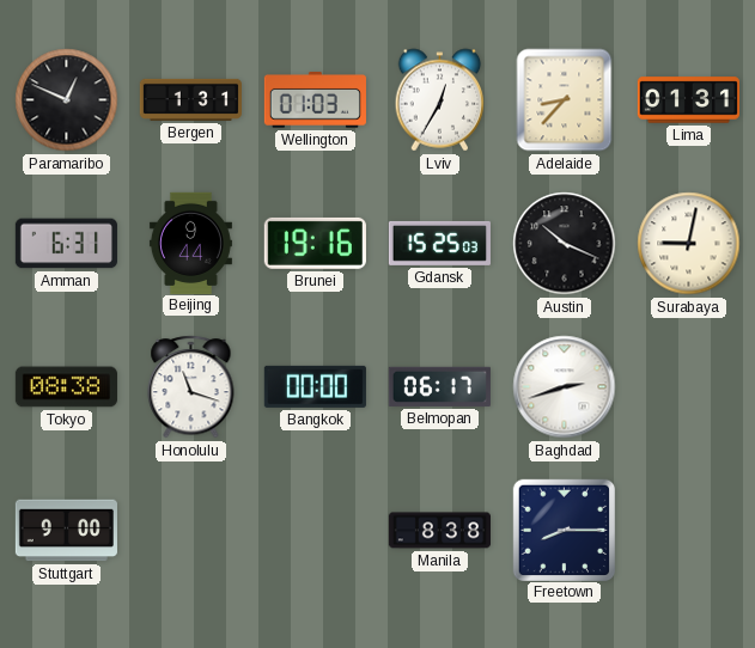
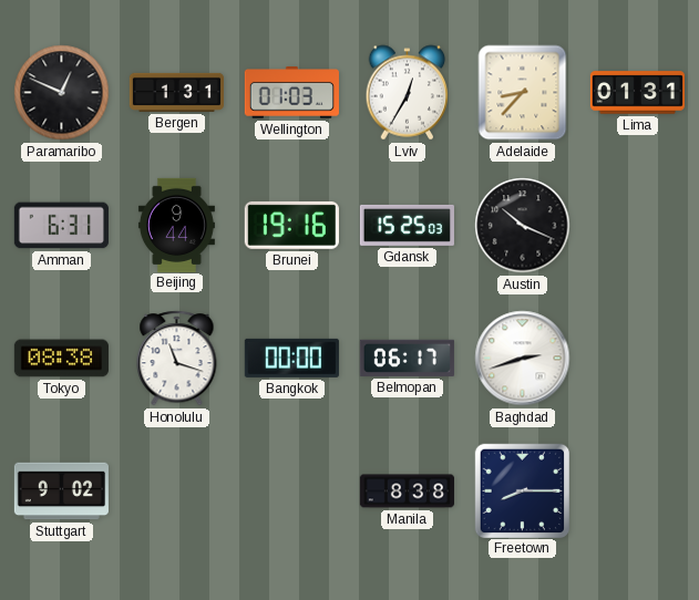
Surabaya: 9:02 -> none
Stuttgart: 9:00 -> 9:02
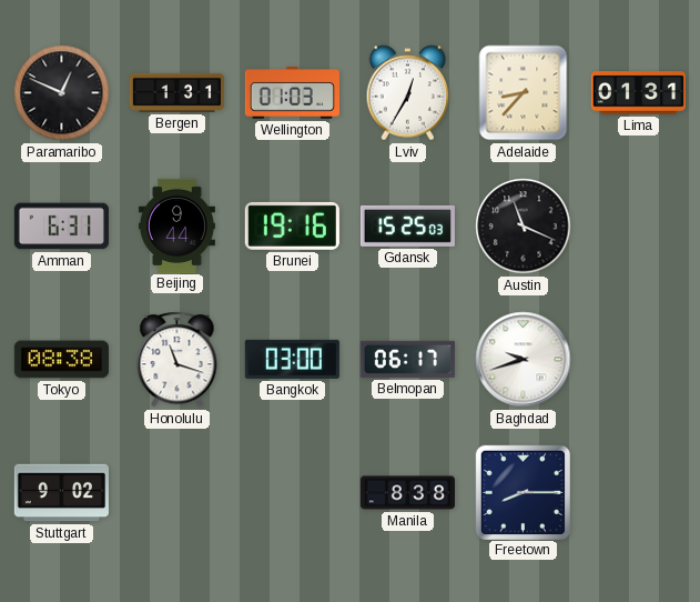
Austin: 10:19 -> 11:19
Bangkok: 00:00 -> 03:00
Baghdad: 2:42 -> 9:42
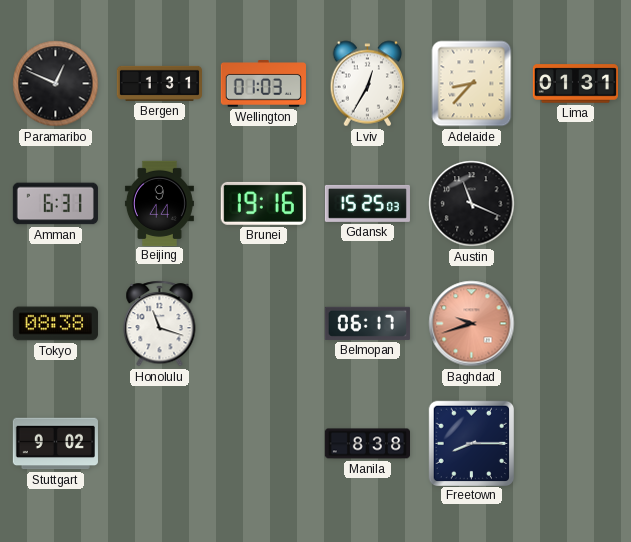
Bangkok: 03:00 -> none
Baghdad dial: white -> salmon
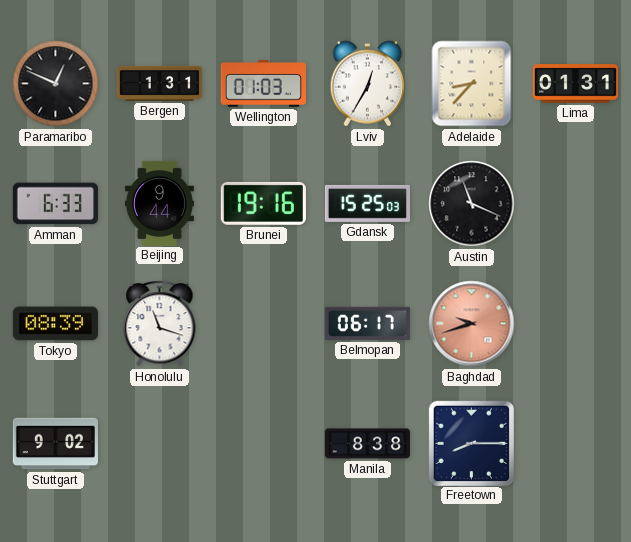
Amman: 6:31 -> 6:33
Tokyo: 08:38 -> 08:39
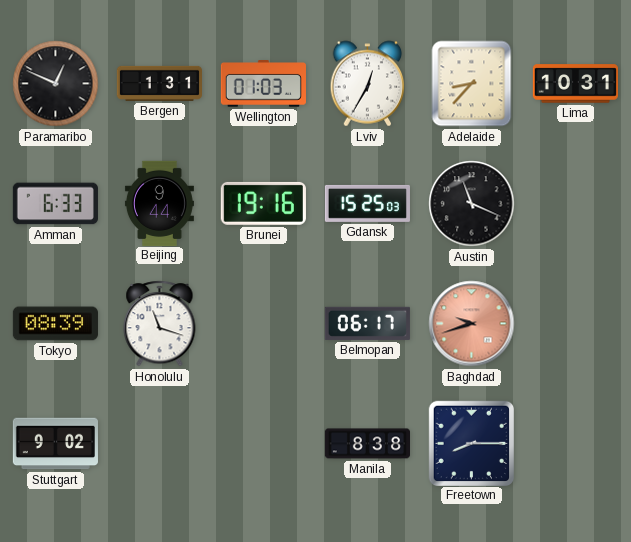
Lima: 01:31 -> 10:31
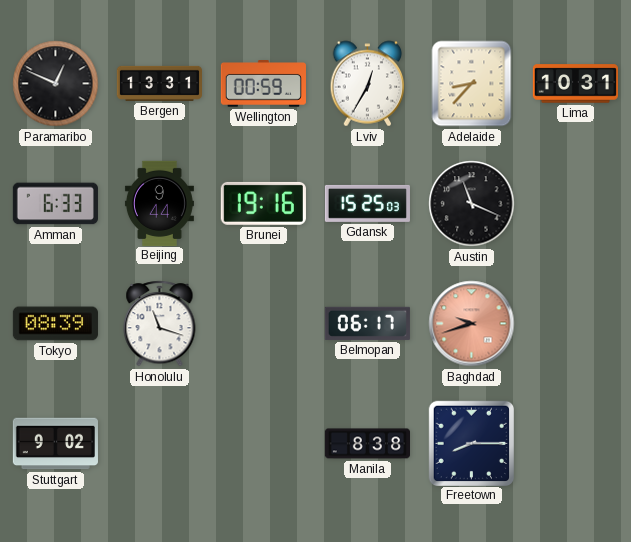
Bergen: 1:31 -> 13:31
Wellington: 01:03 -> 00:59
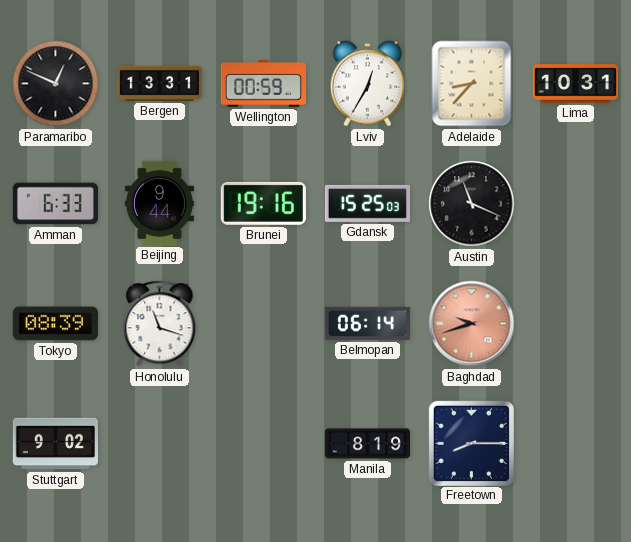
Belmopan: 06:17 -> 06:14
Manila: 8:38 -> 8:19
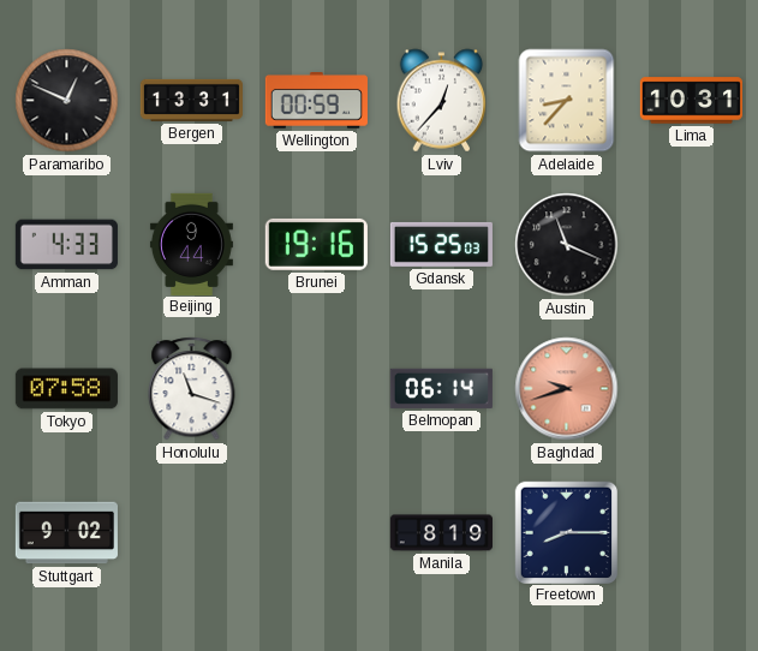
Lviv: 12:35 -> 12:37
Amman: 6:33 -> 4:33
Tokyo: 08:39 -> 07:58
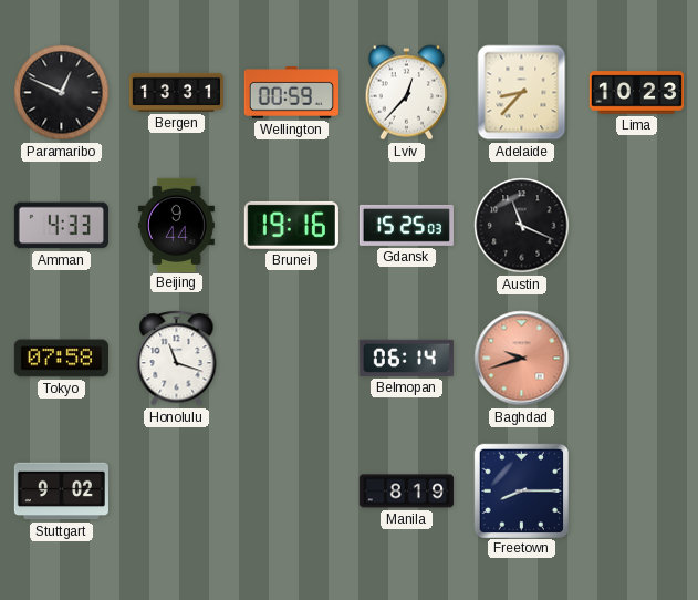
Lima: 10:31 -> 10:23
